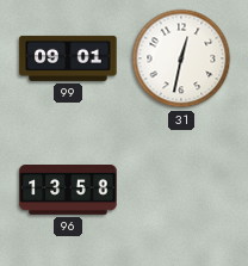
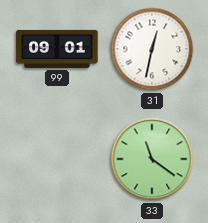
96: 13:58 -> none
33: none -> 11:21
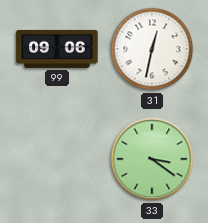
99: 09:01 -> 09:06
33: 11:21 -> 3:21
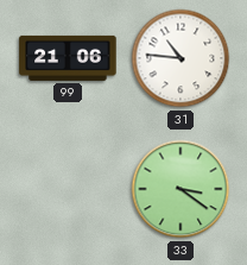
99: 09:06 -> 21:06
31: 12:32 -> 10:46
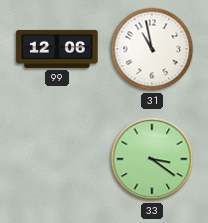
99: 21:06 -> 12:06
31: 10:46 -> 10:58
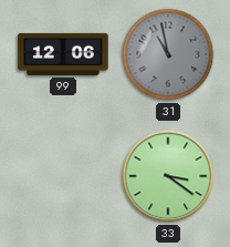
31 dial: white -> grey
